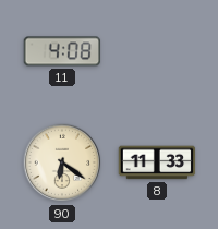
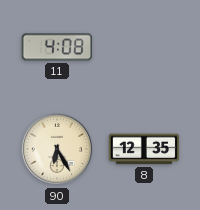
90: 6:21 -> 6:25
8: 11:33 -> 12:35
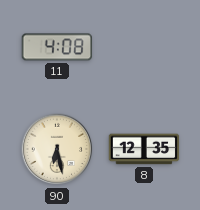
90: 6:25 -> 6:28
